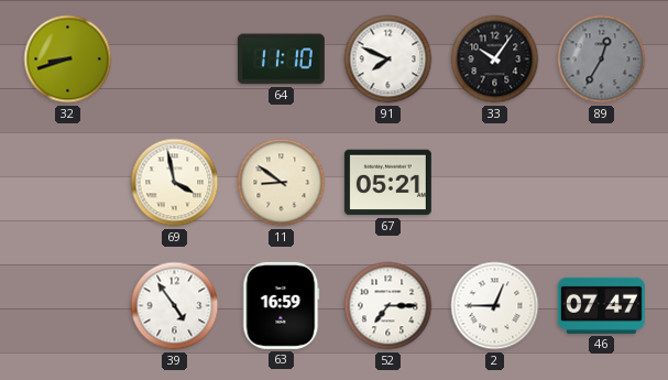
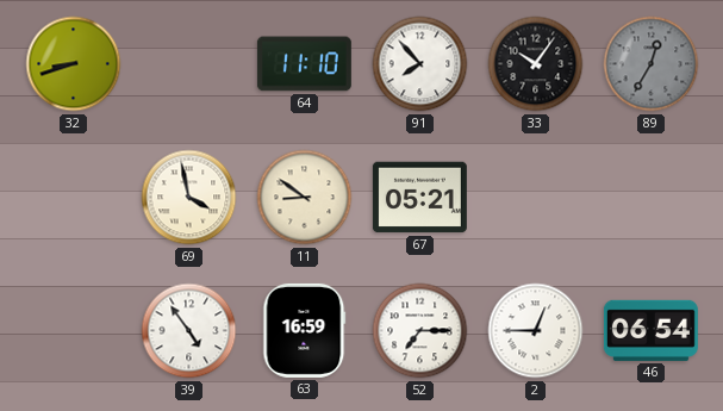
91: 7:49 -> 7:53
46: 07:47 -> 06:54
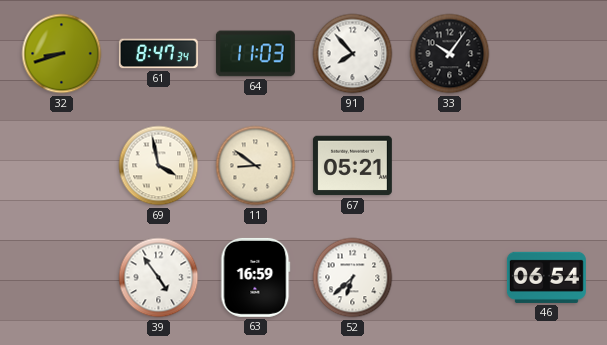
61: none -> 8:47
64: 11:10 -> 11:03
89: 12:35 -> none
52: 7:15 -> 6:38
2: 12:45 -> none
